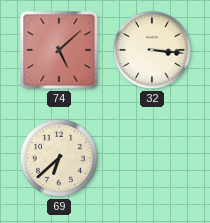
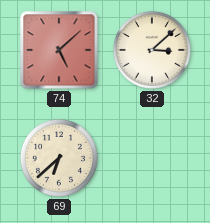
32: 3:16 -> 3:08
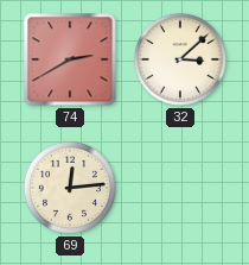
74: 5:08 -> 2:40
69: 6:38 -> 12:14
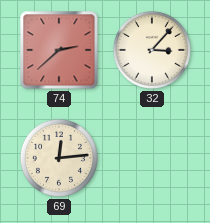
74: 2:40 -> 2:38
32: 3:08 -> 3:07
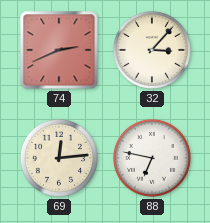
74: 2:38 -> 2:41
88: none -> 6:47
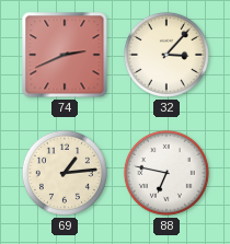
69: 12:14 -> 1:14
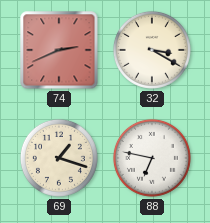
32: 3:07 -> 3:20
69: 1:14 -> 1:18
